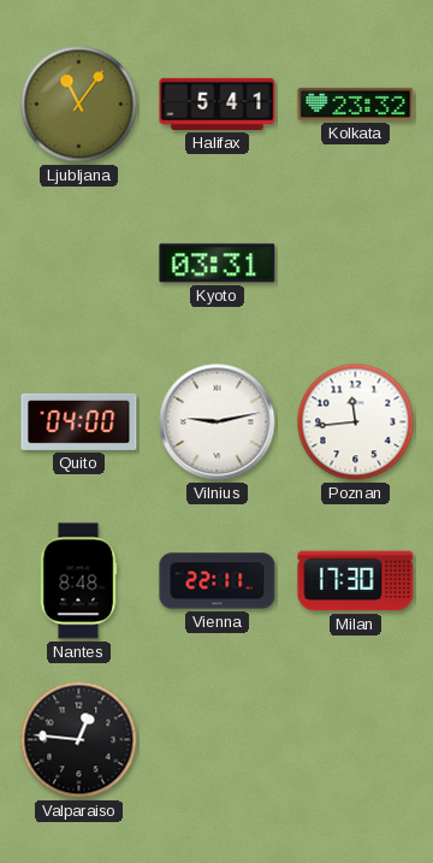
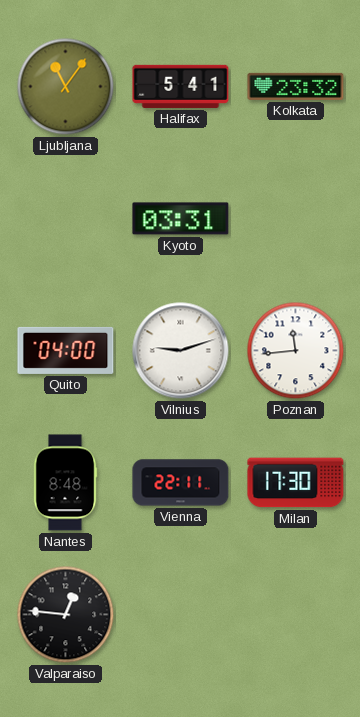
Vilnius: 9:13 -> 9:12
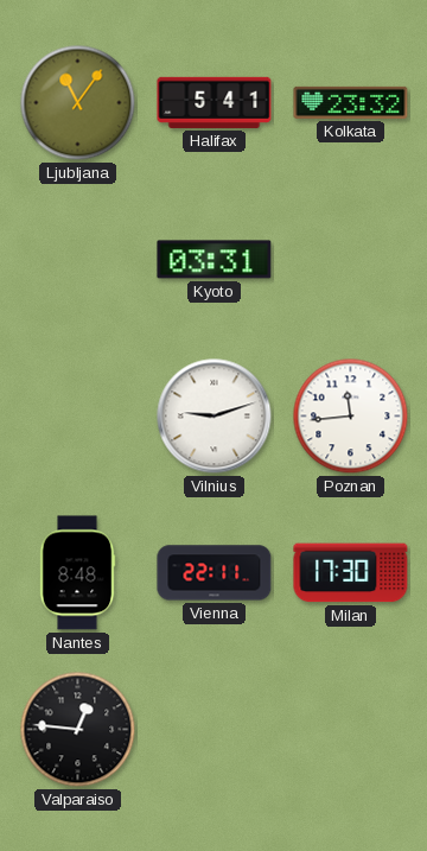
Quito: 04:00 -> none
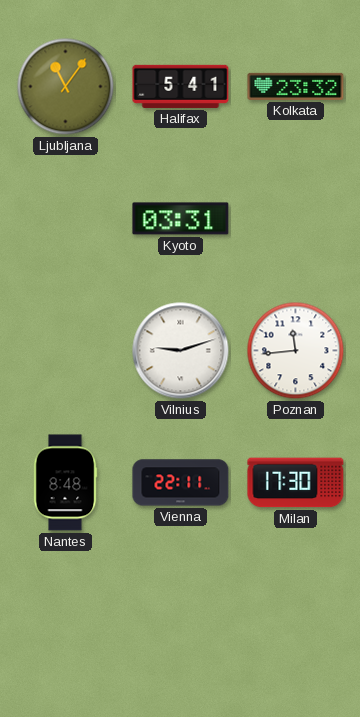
Valparaiso: 12:46 -> none
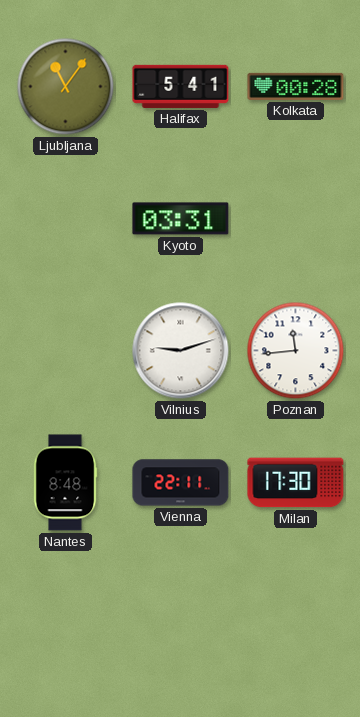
Kolkata: 23:32 -> 00:28
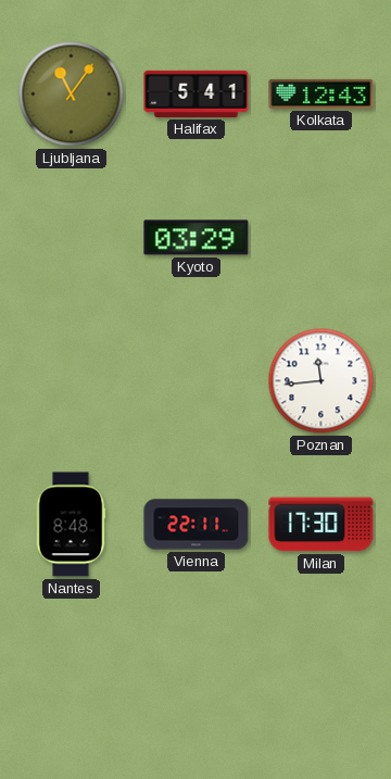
Kolkata: 00:28 -> 12:43
Kyoto: 03:31 -> 03:29
Vilnius: 9:12 -> none
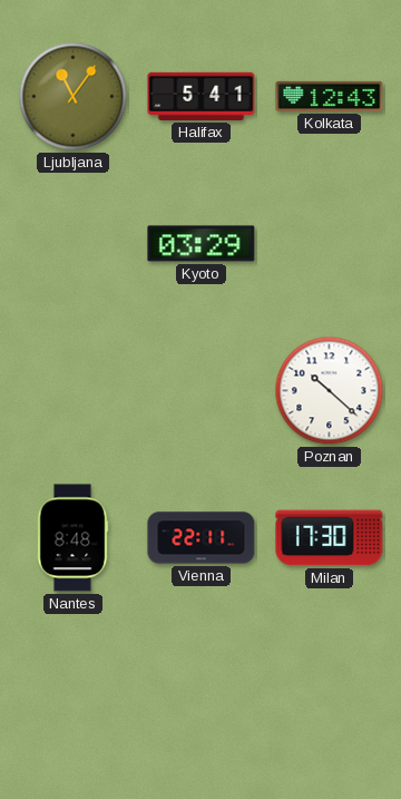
Poznan: 11:44 -> 10:22
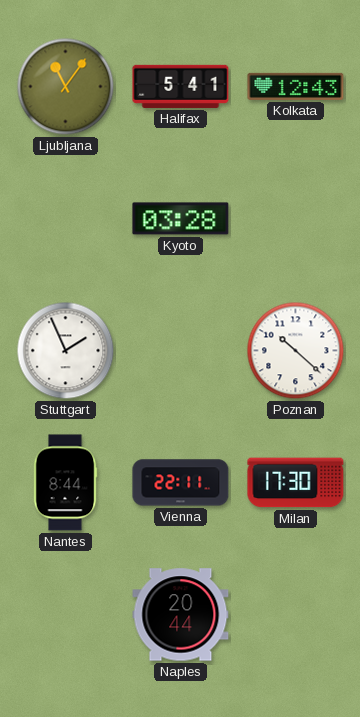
Kyoto: 03:29 -> 03:28
Stuttgart: none -> 1:56
Nantes: 8:48 -> 8:44
Naples: none -> 20:44
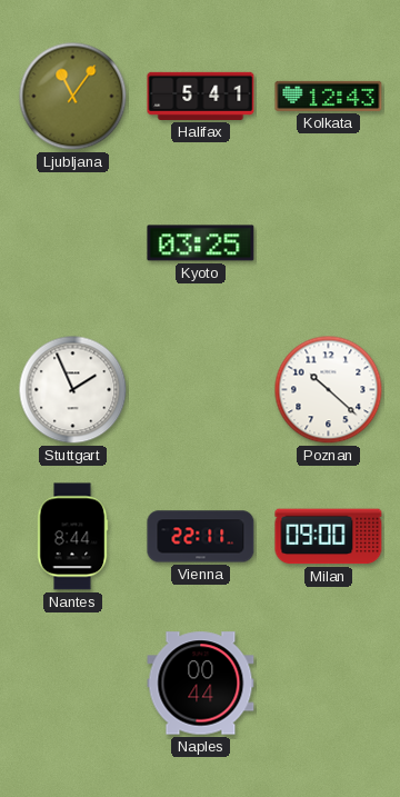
Kyoto: 03:28 -> 03:25
Milan: 17:30 -> 09:00
Naples: 20:44 -> 00:44
